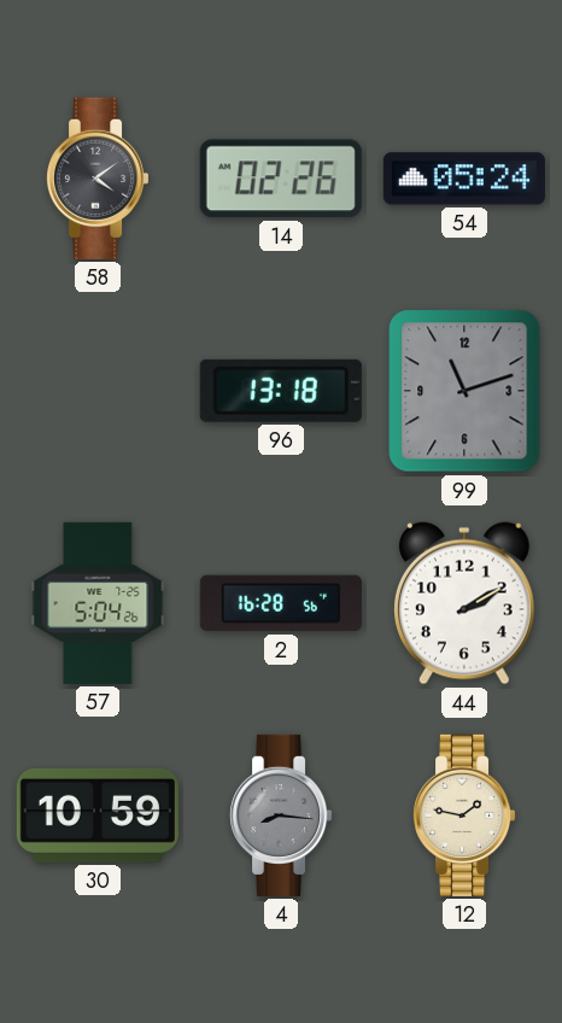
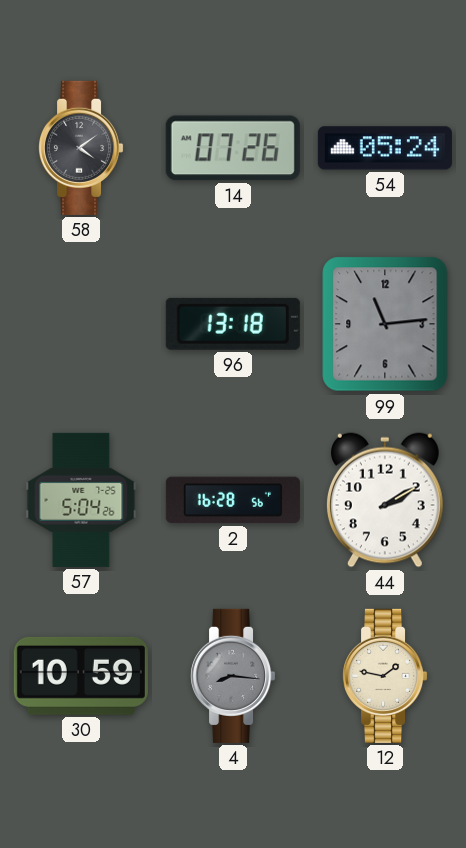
14: 02:26 -> 07:26
99: 11:12 -> 11:14
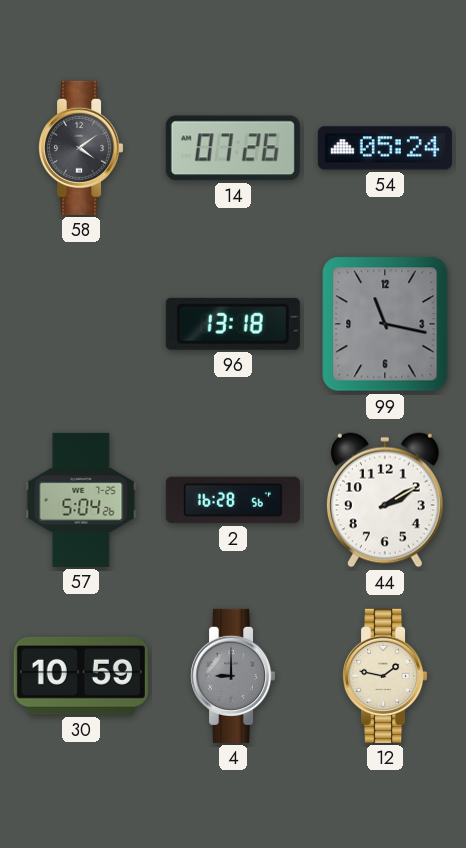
99: 11:14 -> 11:17
4: 8:16 -> 9:00
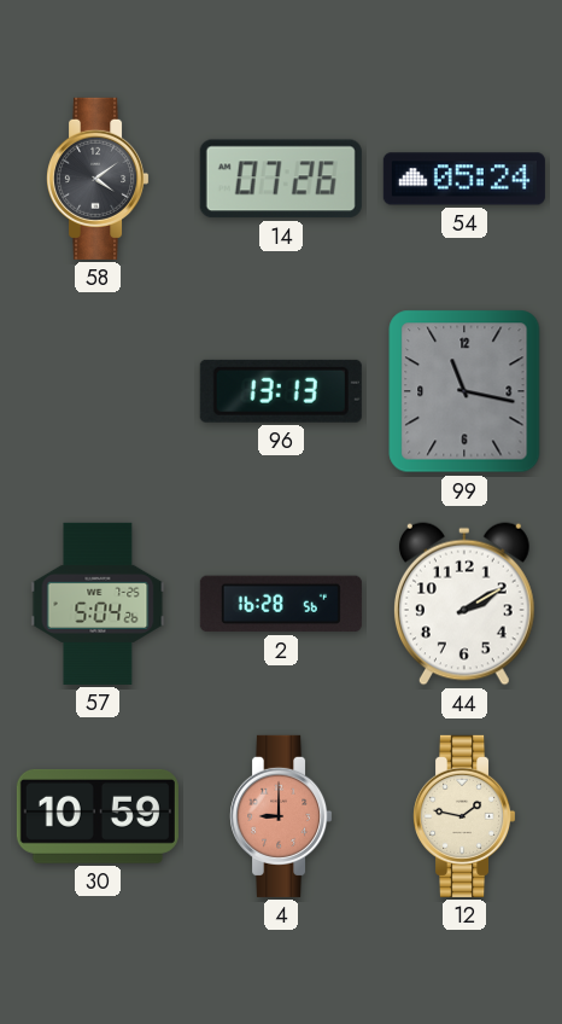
96: 13:18 -> 13:13
4 dial: grey -> salmon
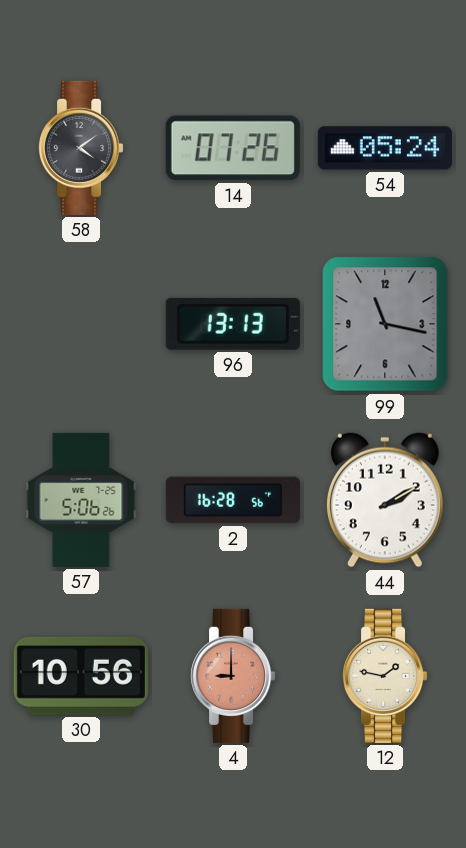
57: 5:04 -> 5:06
30: 10:59 -> 10:56
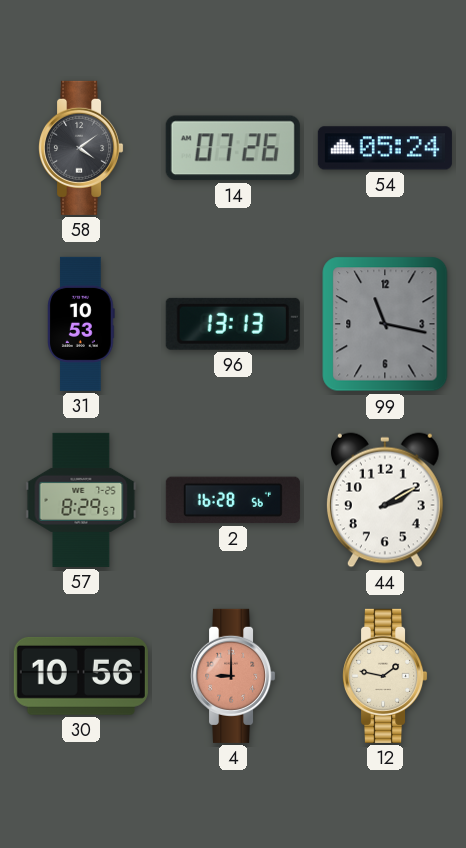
31: none -> 10:53
57: 5:06 -> 8:29
